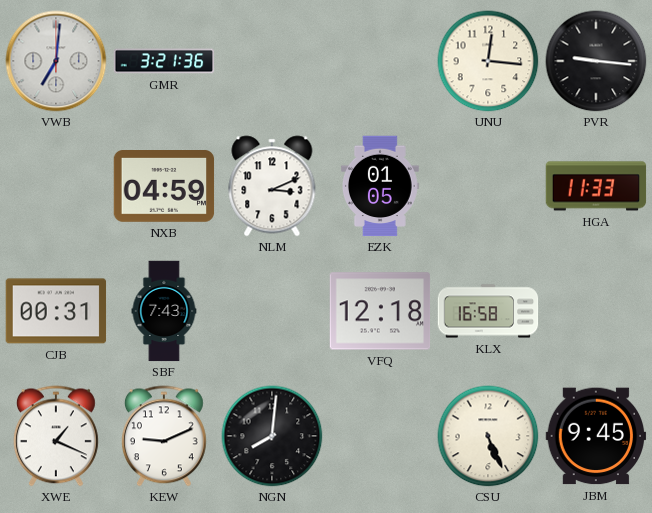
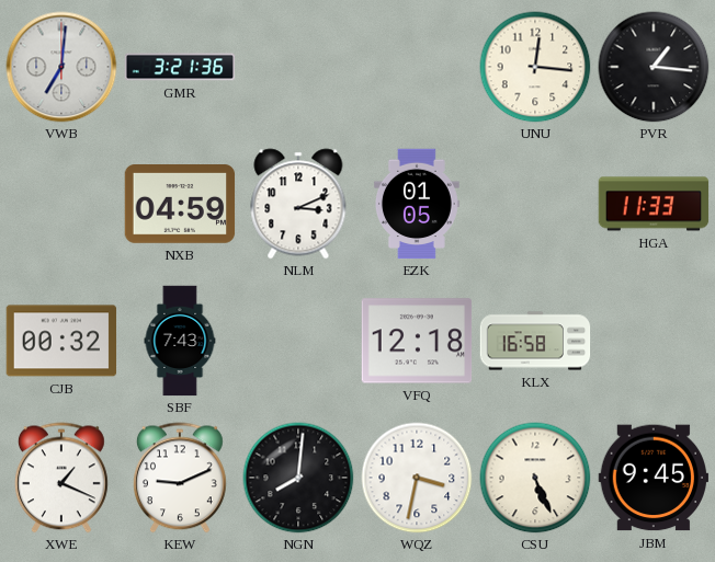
PVR: 9:16 -> 1:16
CJB: 00:31 -> 00:32
WQZ: none -> 3:32
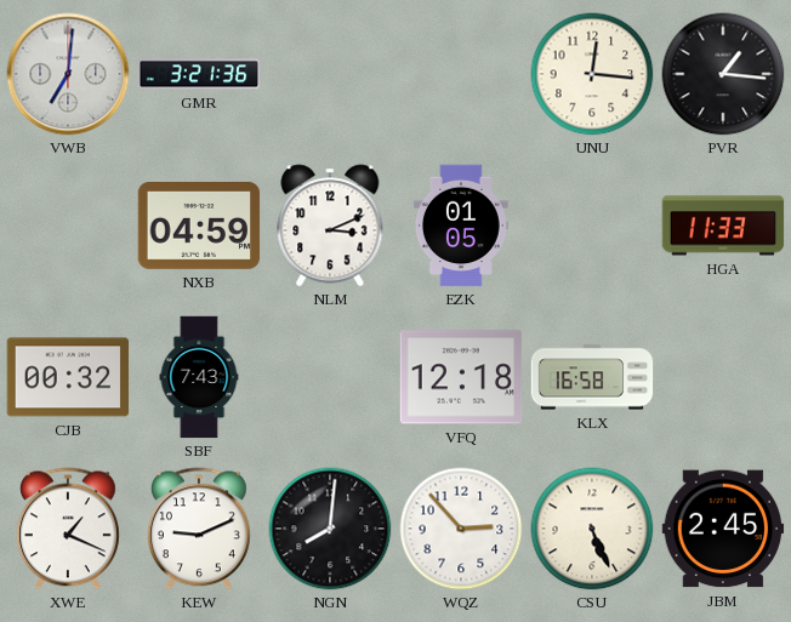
WQZ: 3:32 -> 2:53
JBM: 9:45 -> 2:45
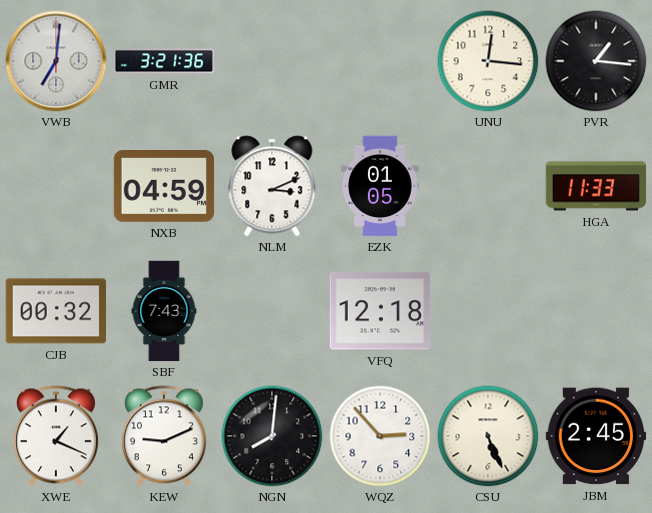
KLX: 16:58 -> none
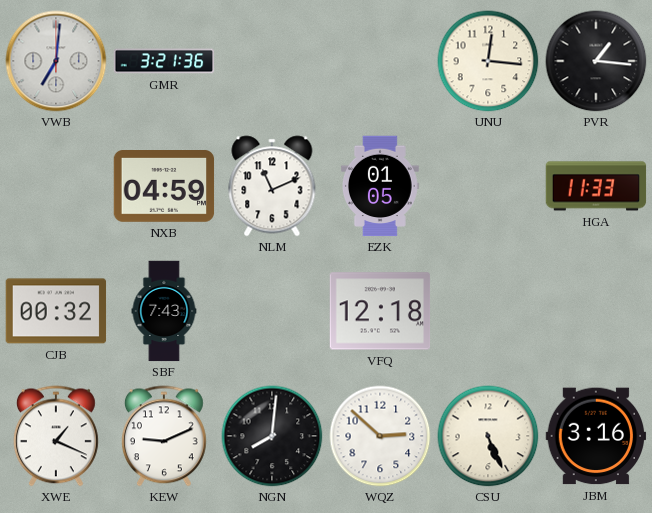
NLM: 3:11 -> 11:11
WQZ: 2:53 -> 2:52
JBM: 2:45 -> 3:16
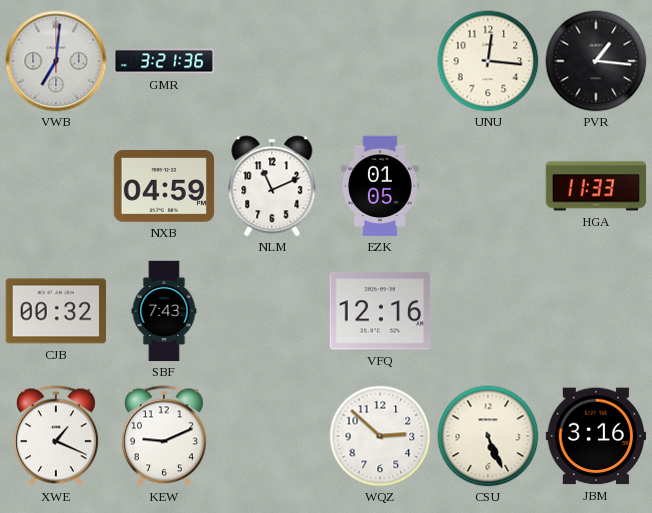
VFQ: 12:18 -> 12:16
NGN: 8:01 -> none
